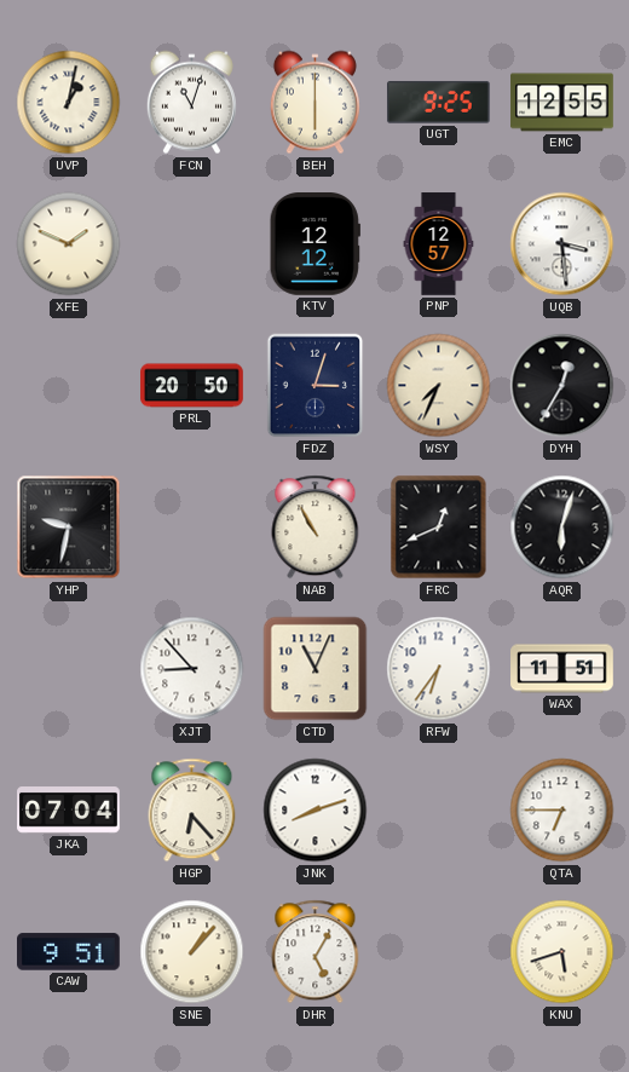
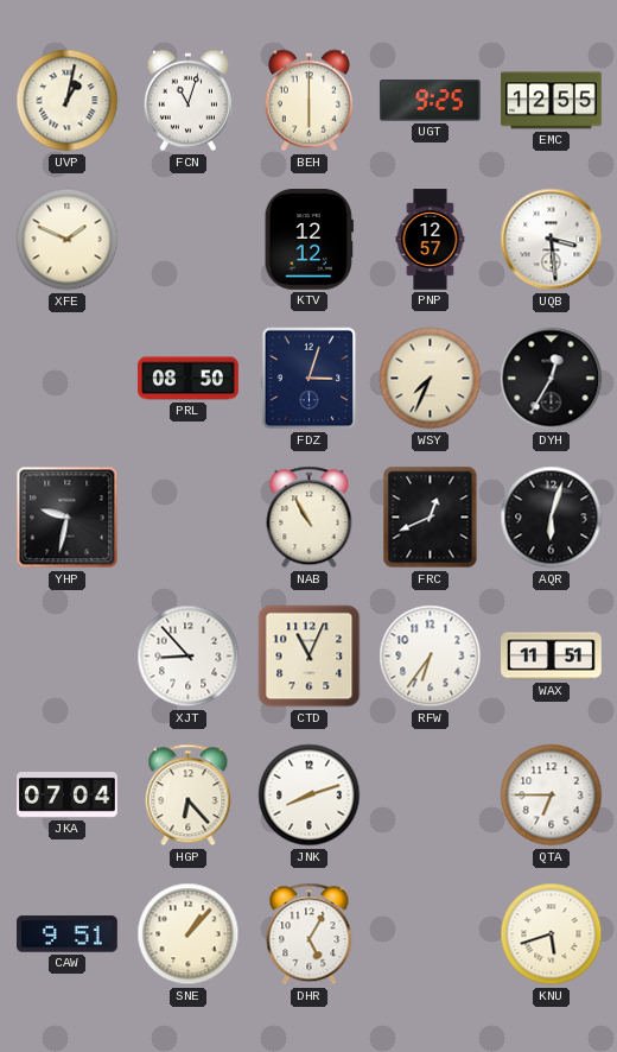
PRL: 20:50 -> 08:50
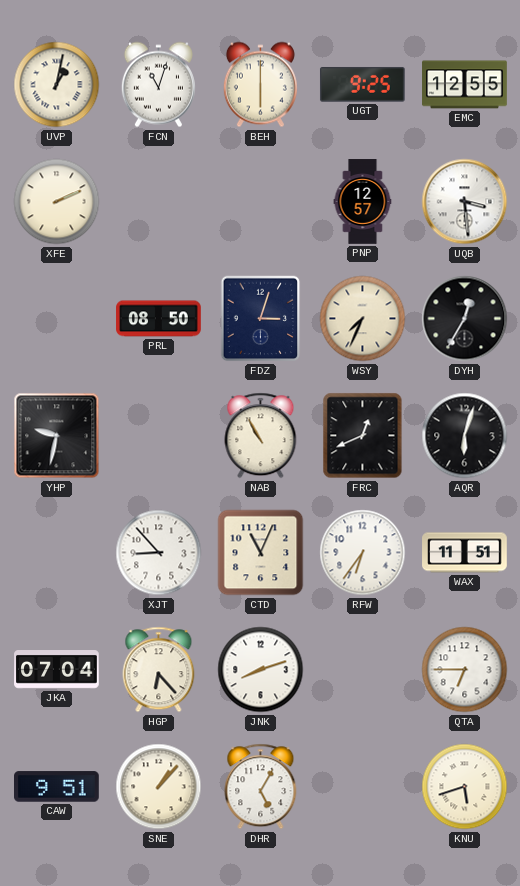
XFE: 1:49 -> 2:11
KTV: 12:12 -> none
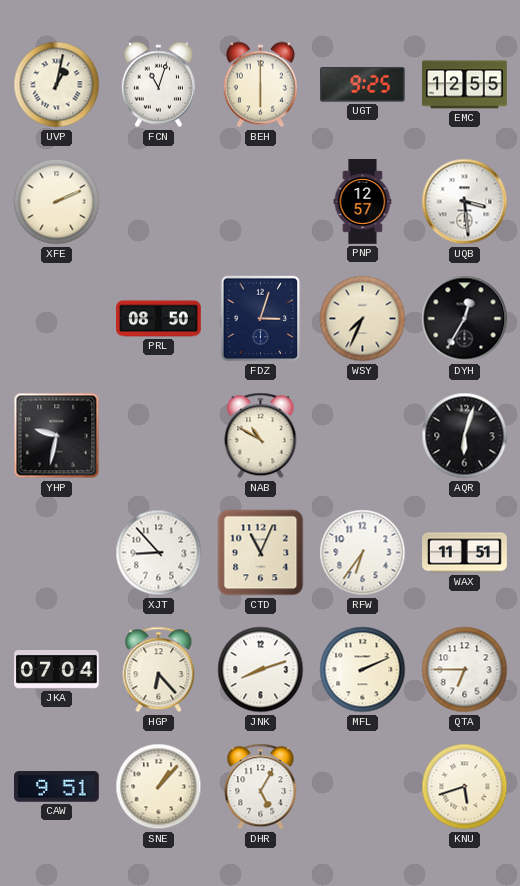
NAB: 10:55 -> 10:50
FRC: 12:41 -> none
MFL: none -> 2:11
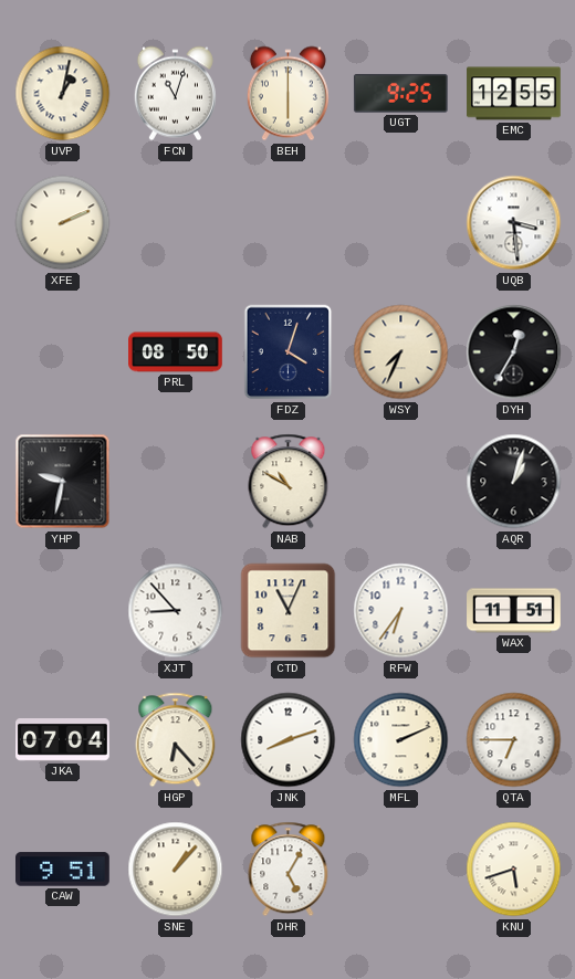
PNP: 12:57 -> none
FDZ: 3:03 -> 4:03
AQR: 6:03 -> 1:03
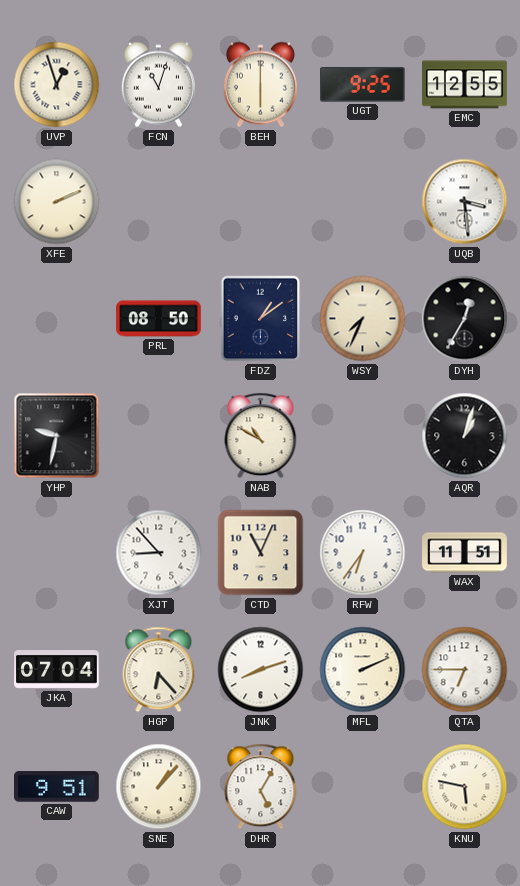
UVP: 1:02 -> 12:57
FDZ: 4:03 -> 1:09
KNU: 5:42 -> 5:47
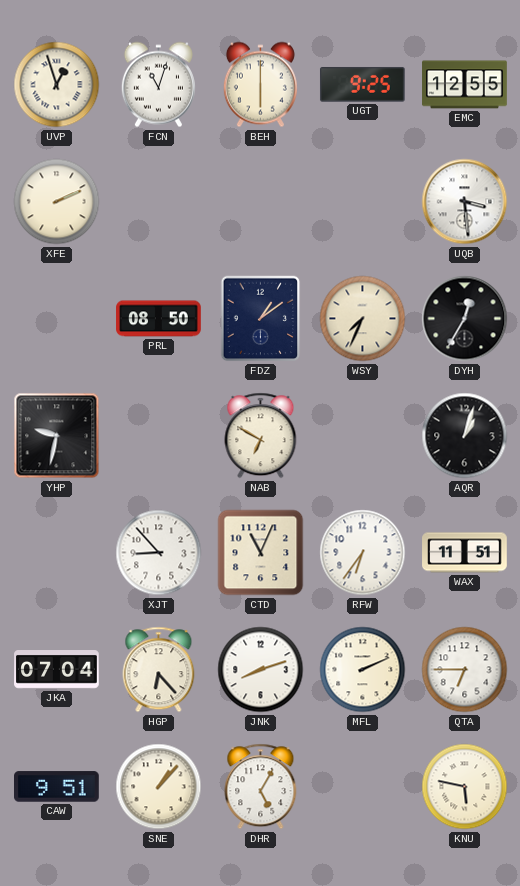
NAB: 10:50 -> 6:50
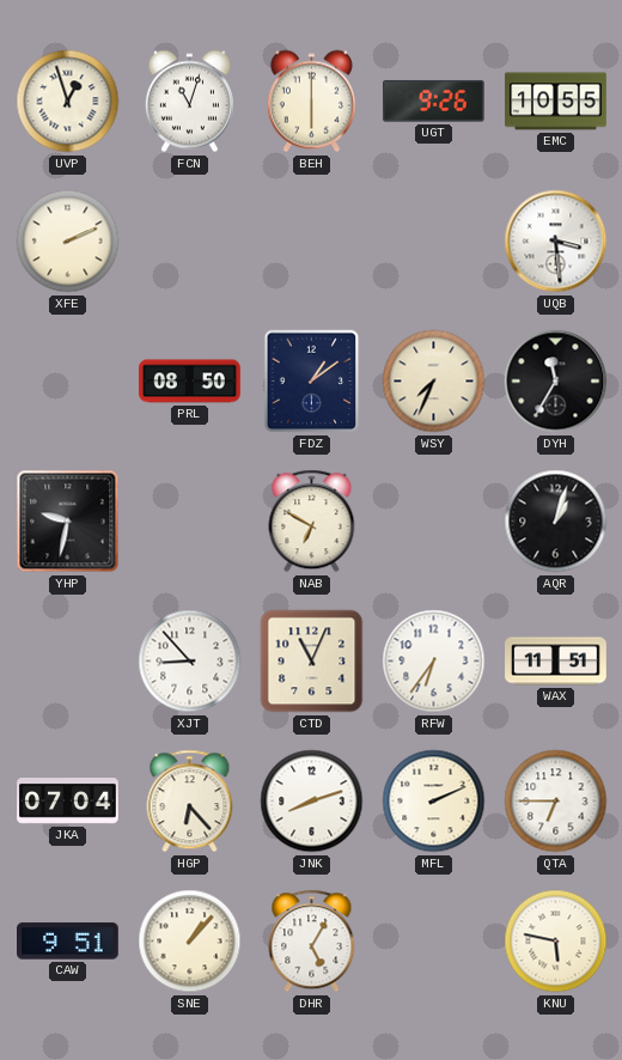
UGT: 9:25 -> 9:26
EMC: 12:55 -> 10:55
DYH: 12:35 -> 11:35
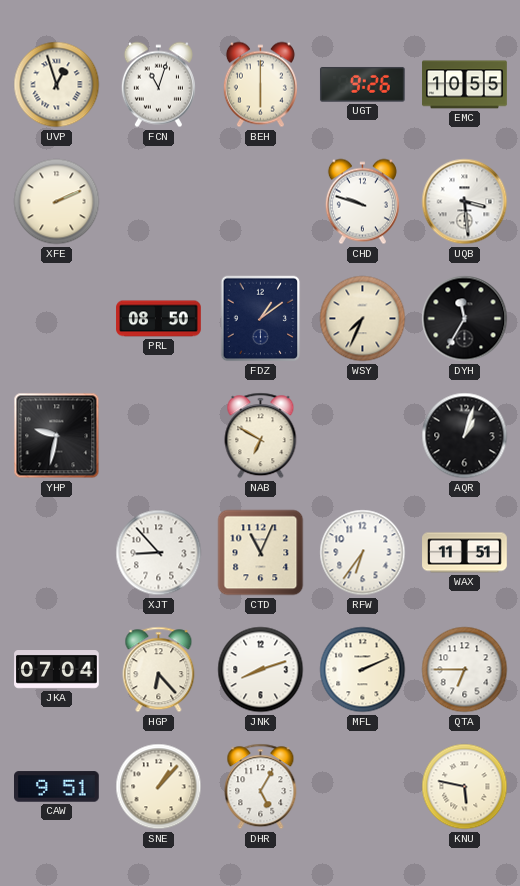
CHD: none -> 9:48
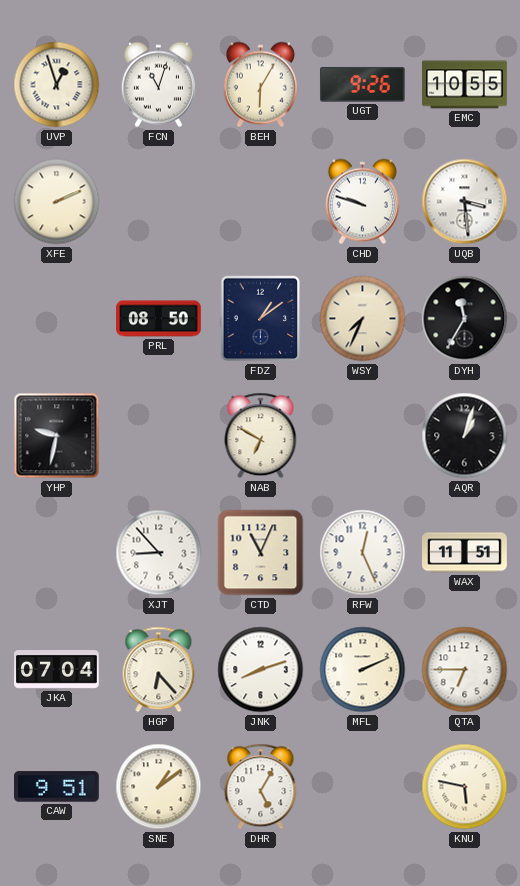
BEH: 6:00 -> 6:05
RFW: 6:36 -> 12:26
SNE: 1:07 -> 1:09
